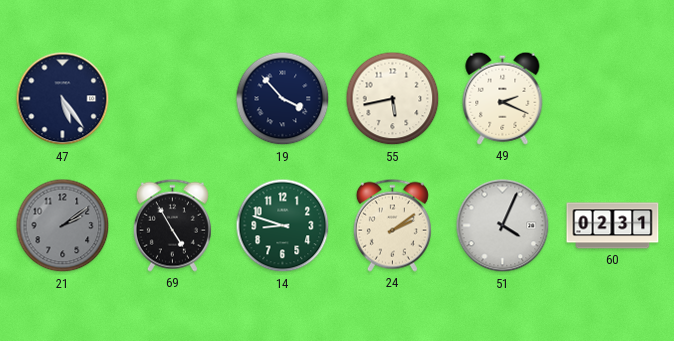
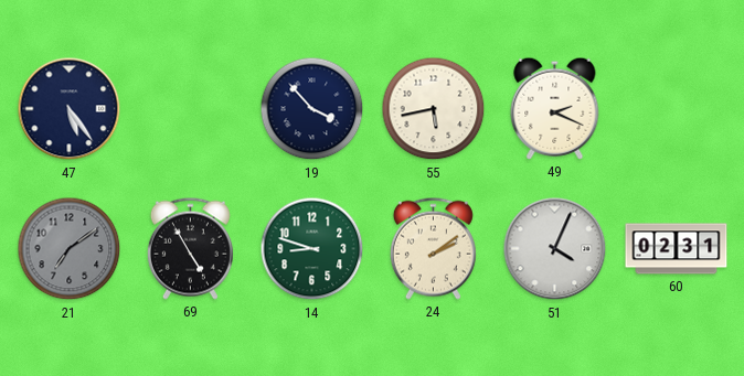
21: 2:09 -> 7:09
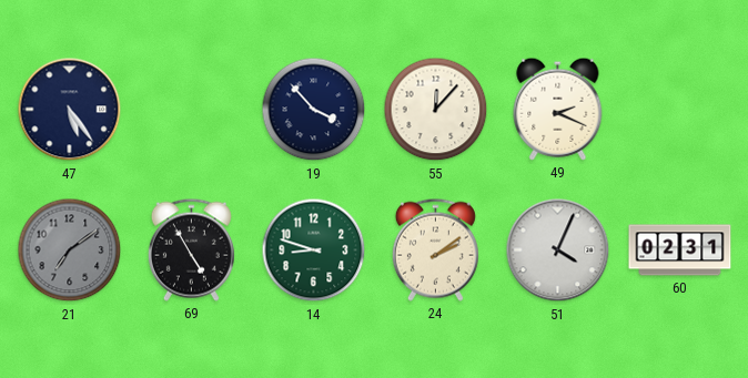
55: 5:43 -> 12:07
